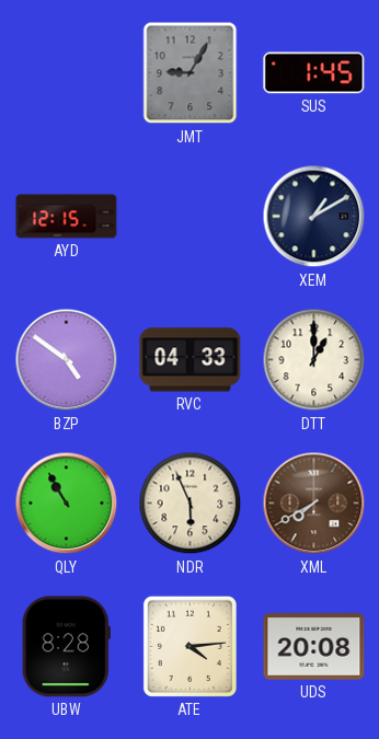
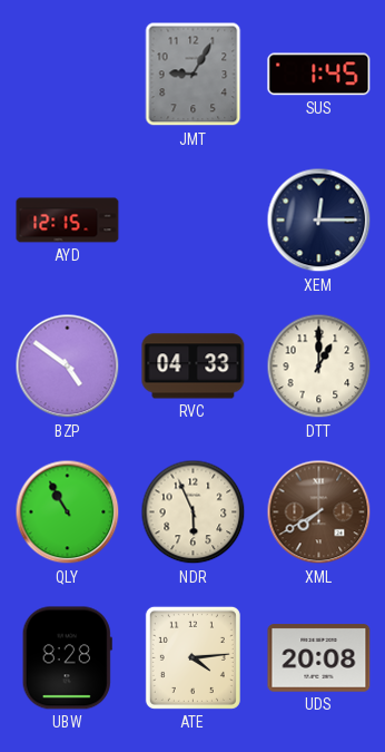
XEM: 1:10 -> 12:15
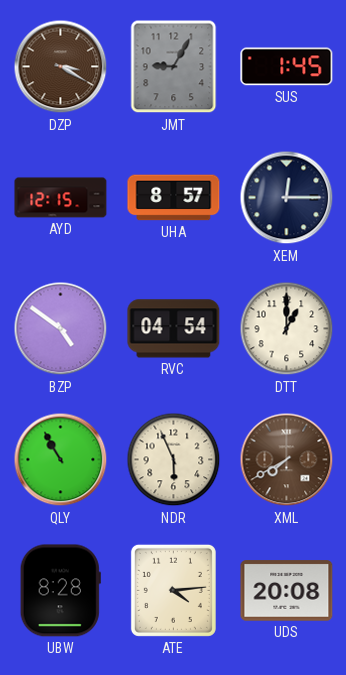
DZP: none -> 3:20
UHA: none -> 8:57
RVC: 04:33 -> 04:54
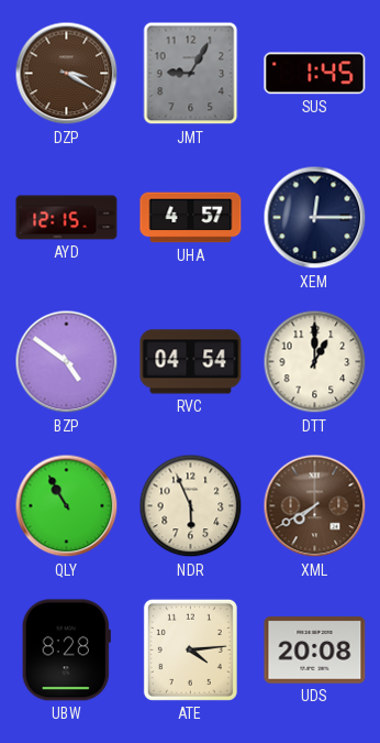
UHA: 8:57 -> 4:57
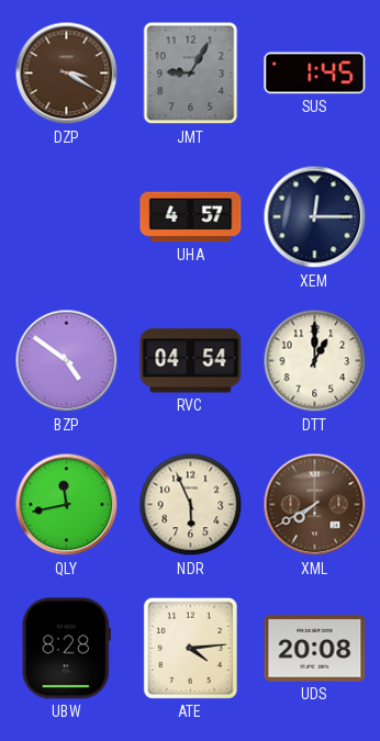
AYD: 12:15 -> none
QLY: 10:55 -> 11:43
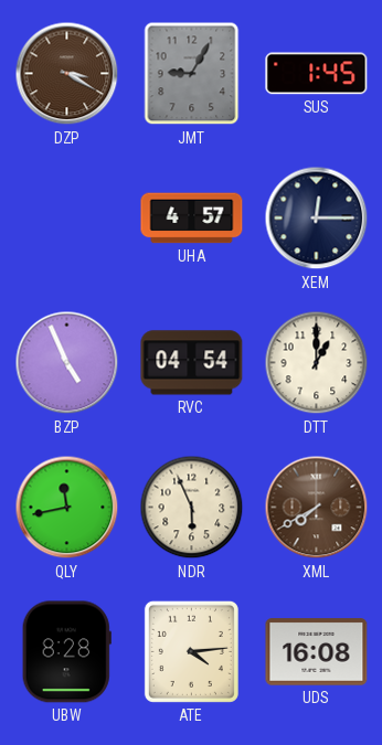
BZP: 4:51 -> 4:56
UDS: 20:08 -> 16:08
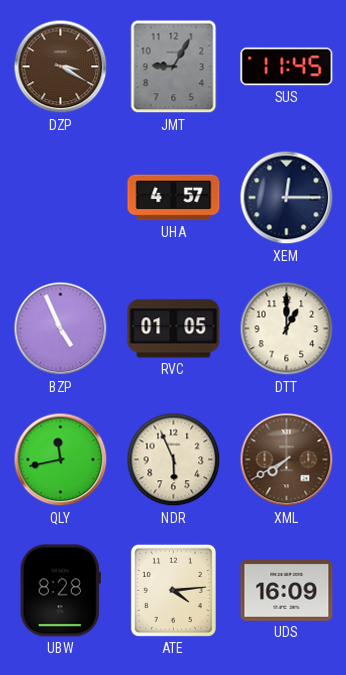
SUS: 1:45 -> 11:45
RVC: 04:54 -> 01:05
UDS: 16:08 -> 16:09
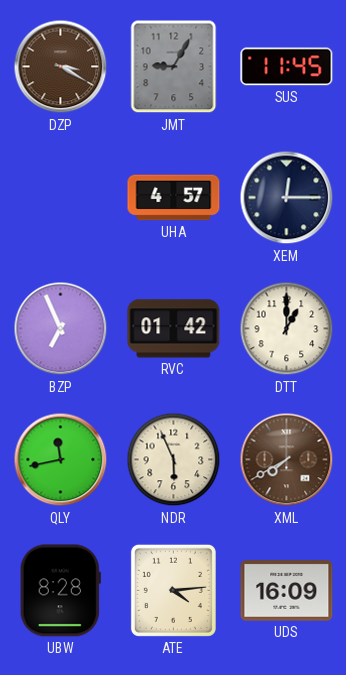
BZP: 4:56 -> 6:56
RVC: 01:05 -> 01:42
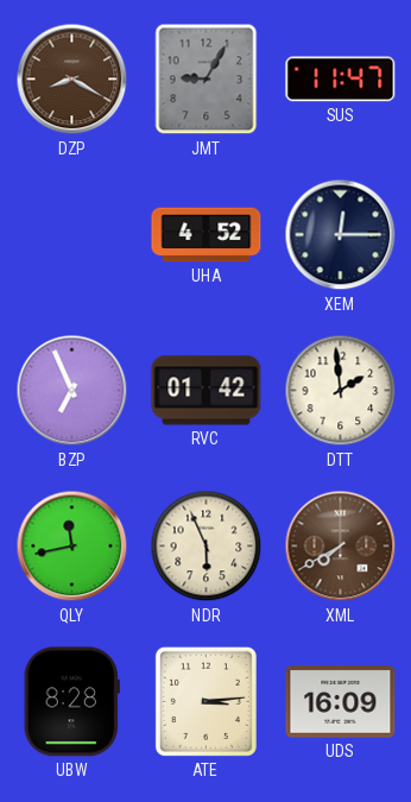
DZP: 3:20 -> 8:20
SUS: 11:45 -> 11:47
UHA: 4:57 -> 4:52
DTT: 1:00 -> 1:59
ATE: 4:14 -> 3:14
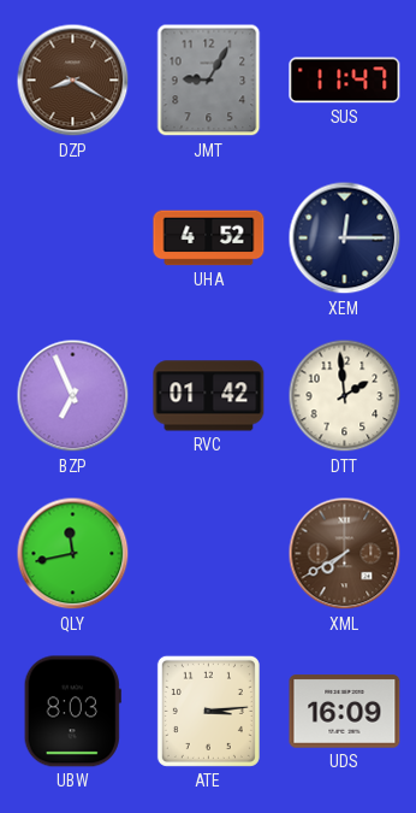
NDR: 5:56 -> none
UBW: 8:28 -> 8:03
